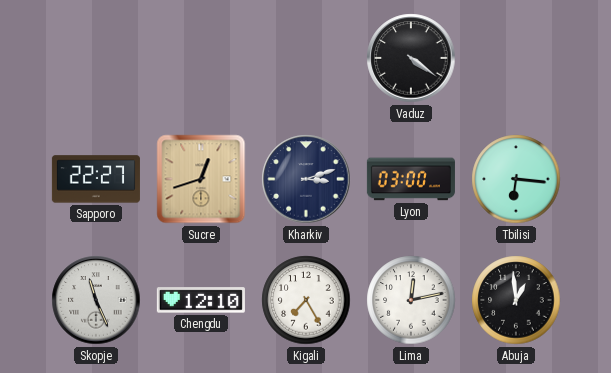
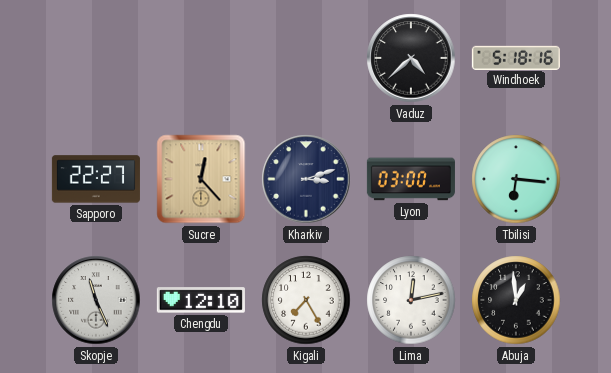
Vaduz: 4:21 -> 4:38
Windhoek: none -> 5:18
Sucre: 12:42 -> 12:23
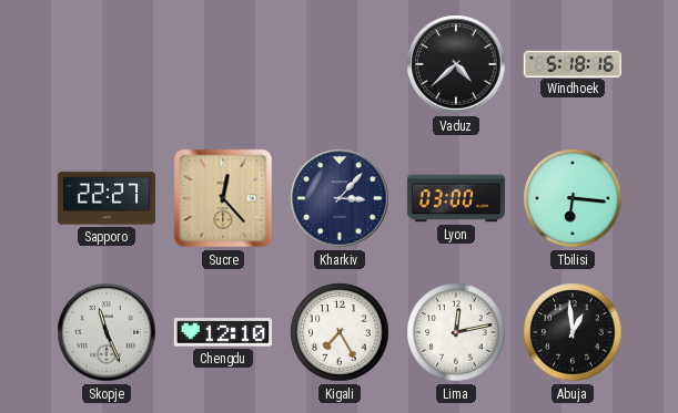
Kharkiv: 3:12 -> 3:07
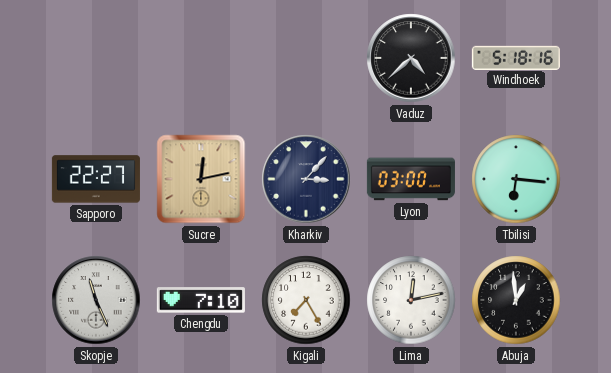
Sucre: 12:23 -> 12:13
Chengdu: 12:10 -> 7:10
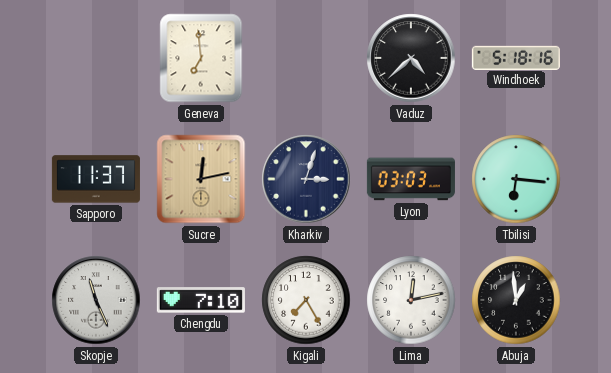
Geneva: none -> 6:59
Sapporo: 22:27 -> 11:37
Kharkiv: 3:07 -> 3:03
Lyon: 03:00 -> 03:03
